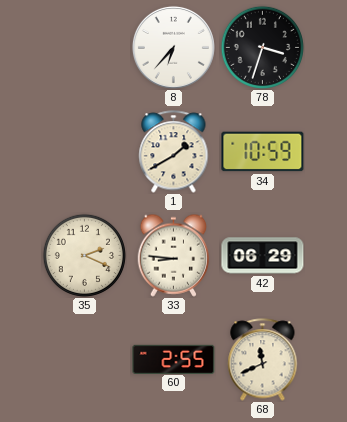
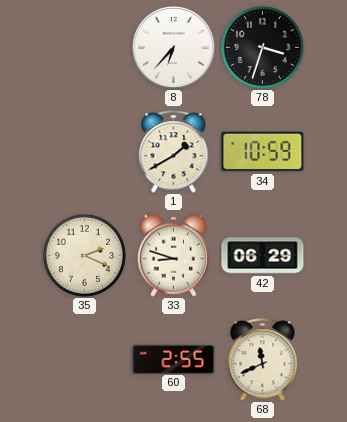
33: 8:46 -> 8:48
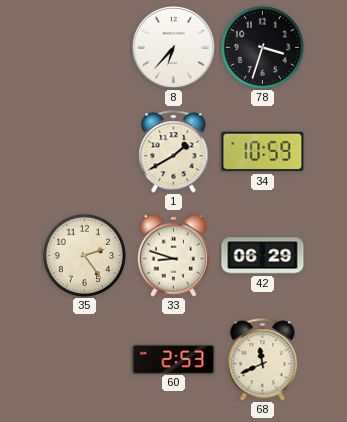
35: 2:19 -> 2:24
60: 2:55 -> 2:53
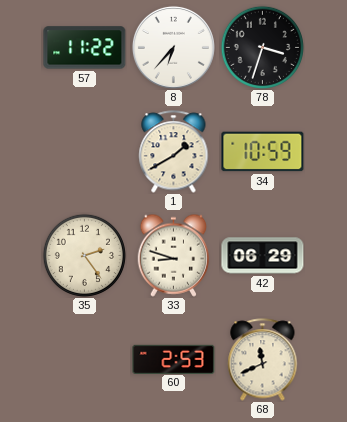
57: none -> 11:22
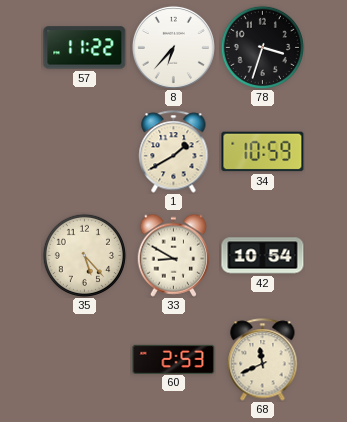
35: 2:24 -> 5:23
33: 8:48 -> 8:50
42: 06:29 -> 10:54
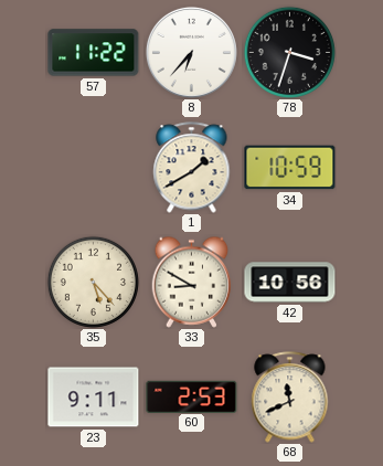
42: 10:54 -> 10:56
23: none -> 9:11
